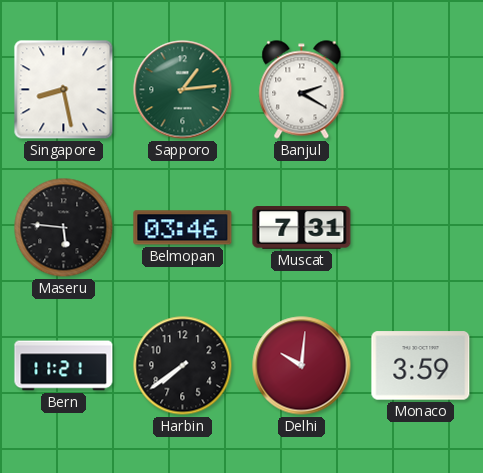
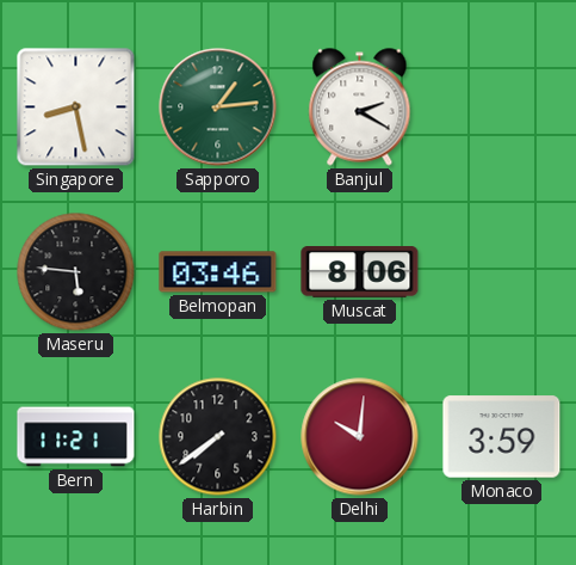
Muscat: 7:31 -> 8:06
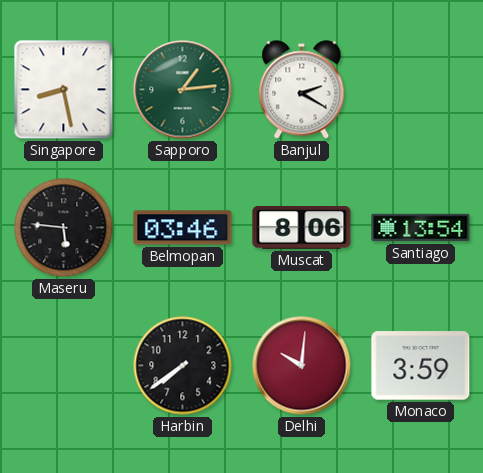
Santiago: none -> 13:54
Bern: 11:21 -> none
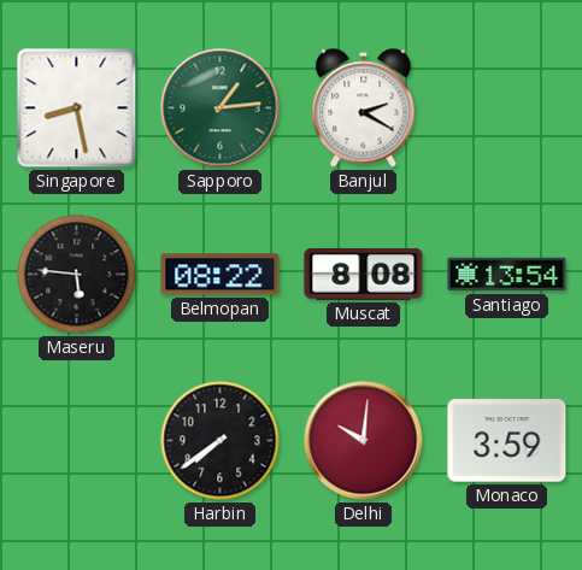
Belmopan: 03:46 -> 08:22
Muscat: 8:06 -> 8:08
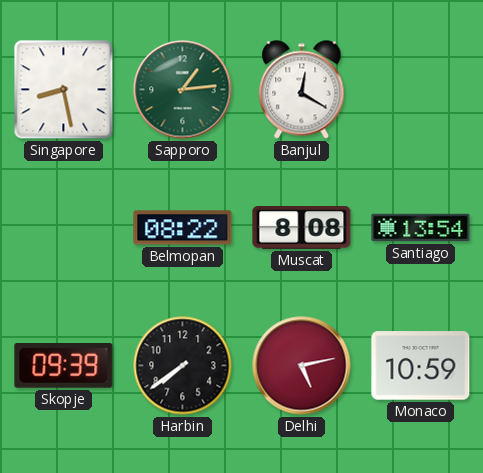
Banjul: 2:20 -> 12:20
Maseru: 5:46 -> none
Skopje: none -> 09:39
Delhi: 10:01 -> 5:13
Monaco: 3:59 -> 10:59
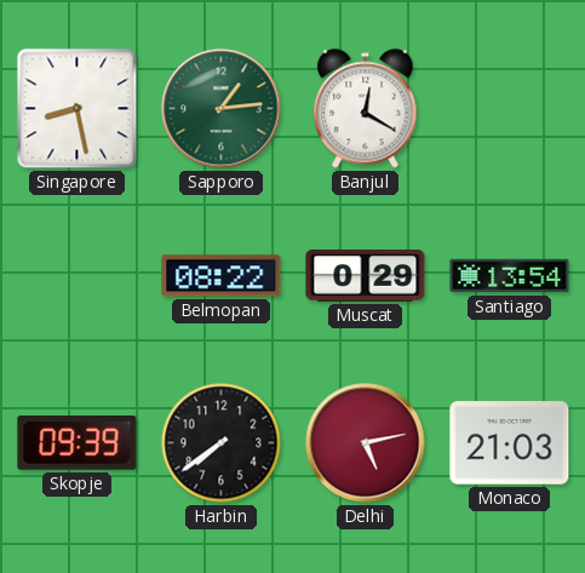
Muscat: 8:08 -> 0:29
Monaco: 10:59 -> 21:03
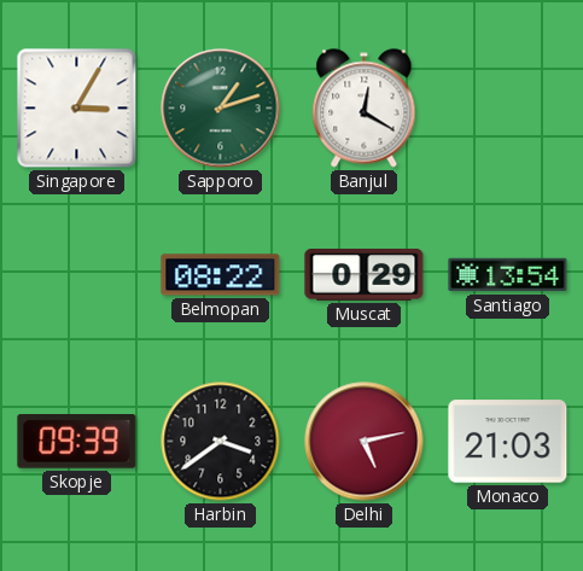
Singapore: 8:28 -> 3:05
Sapporo: 1:14 -> 1:12
Harbin: 7:39 -> 3:39
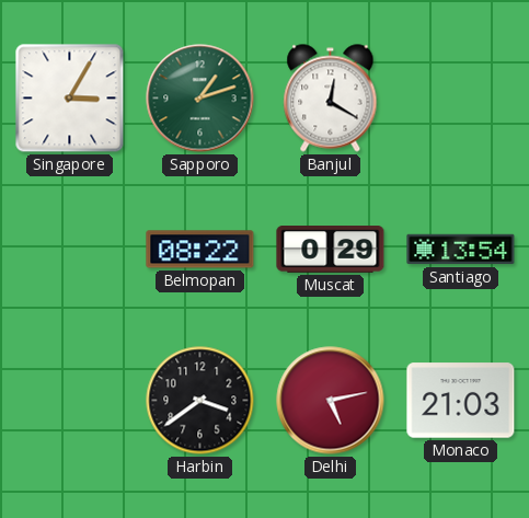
Skopje: 09:39 -> none
